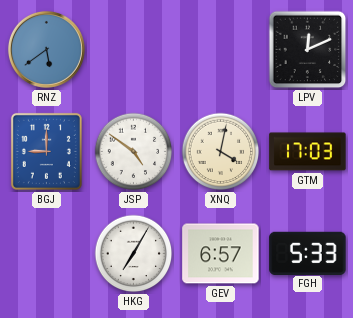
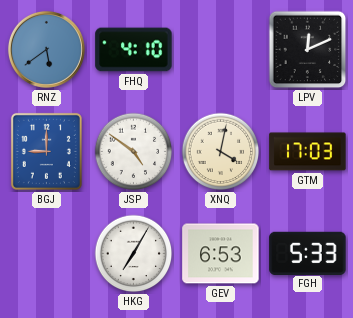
FHQ: none -> 4:10
GEV: 6:57 -> 6:53
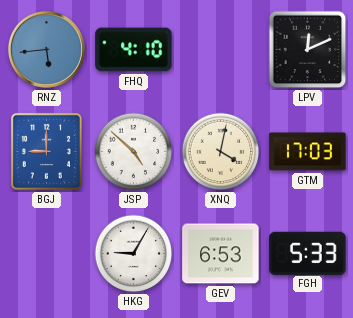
RNZ: 5:39 -> 5:44
JSP: 4:51 -> 4:52
HKG: 7:05 -> 9:05
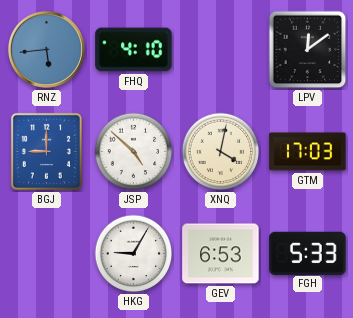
LPV: 12:11 -> 12:09
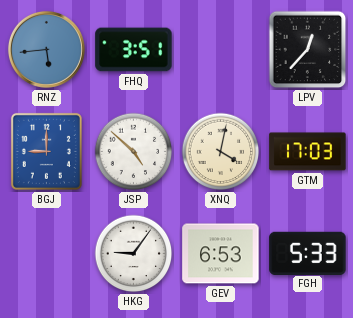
FHQ: 4:10 -> 3:51
LPV: 12:09 -> 12:37
HKG: 9:05 -> 9:06
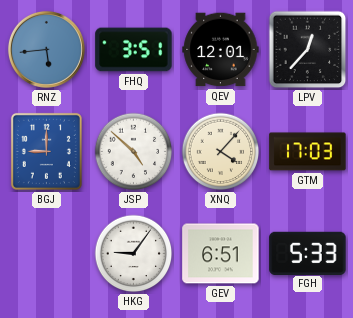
QEV: none -> 12:01
XNQ: 4:02 -> 4:07
GEV: 6:53 -> 6:51
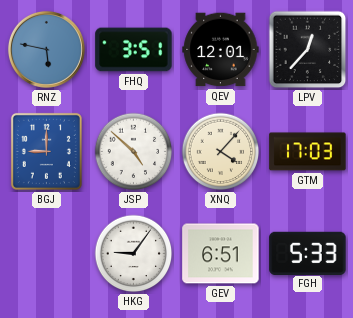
RNZ: 5:44 -> 5:47
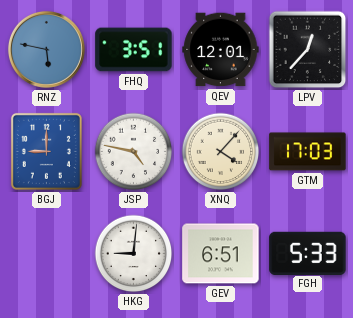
JSP: 4:52 -> 4:47
HKG: 9:06 -> 9:01
